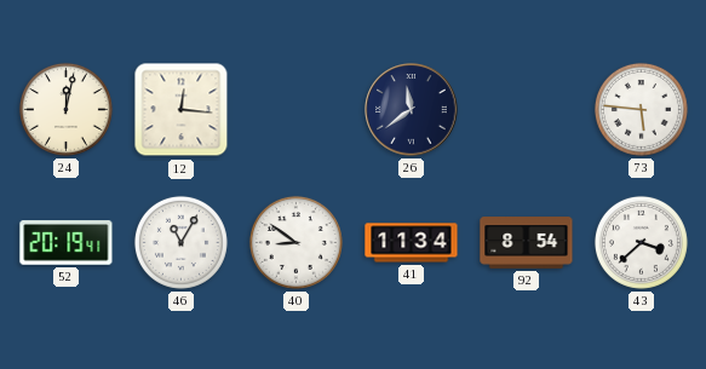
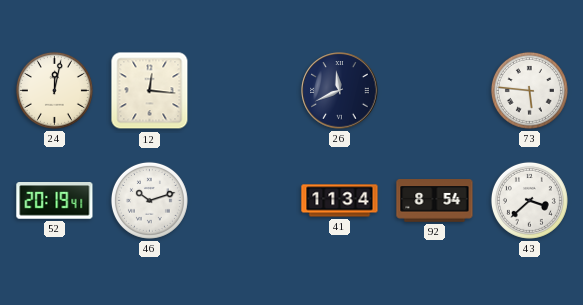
26: 11:39 -> 11:41
46: 11:05 -> 10:12
40: 8:51 -> none
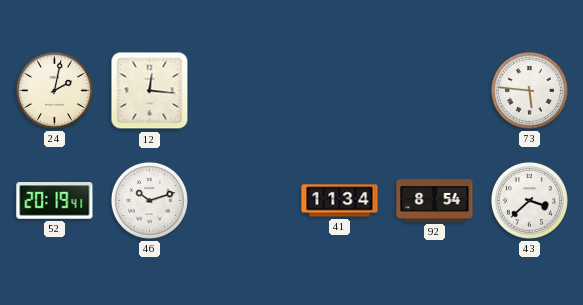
24: 12:02 -> 2:02
26: 11:41 -> none
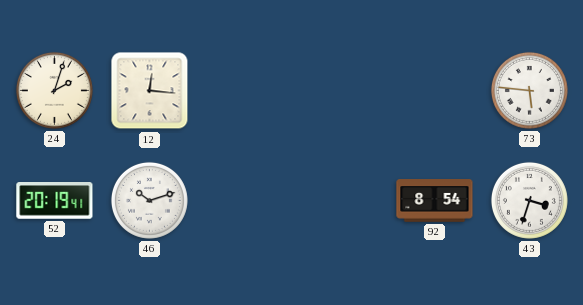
24: 2:02 -> 2:03
41: 11:34 -> none
43: 3:38 -> 3:33
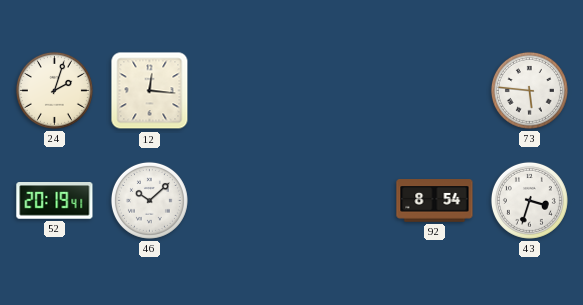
46: 10:12 -> 10:08
